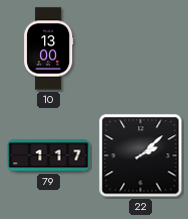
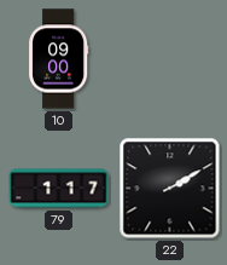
10: 13:00 -> 09:00
22: 2:08 -> 2:10
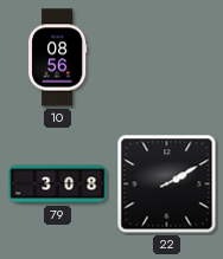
10: 09:00 -> 08:56
79: 1:17 -> 3:08
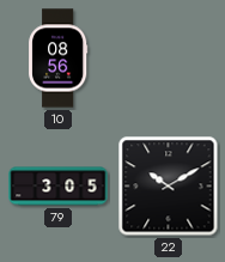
79: 3:08 -> 3:05
22: 2:10 -> 10:10
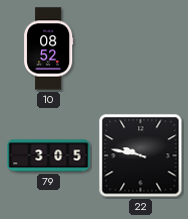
10: 08:56 -> 08:52
22: 10:10 -> 9:47
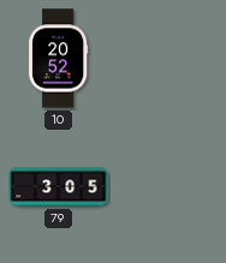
10: 08:52 -> 20:52
22: 9:47 -> none
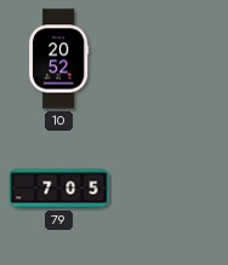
79: 3:05 -> 7:05
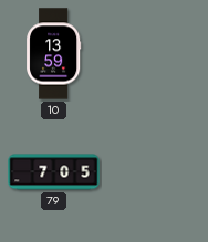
10: 20:52 -> 13:59
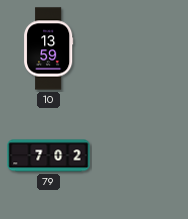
79: 7:05 -> 7:02
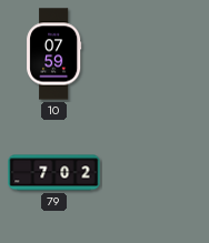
10: 13:59 -> 07:59
